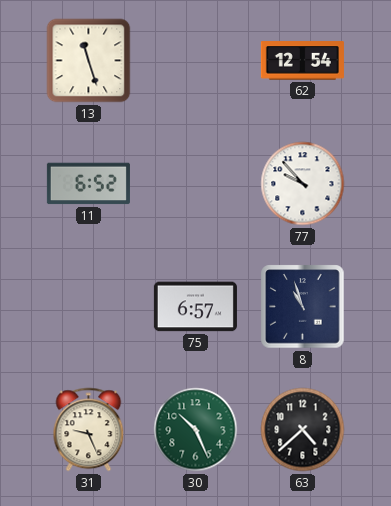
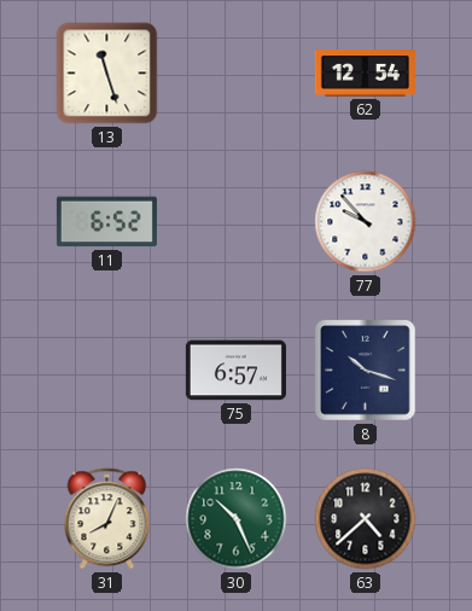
8: 10:57 -> 10:18
31: 9:26 -> 8:04
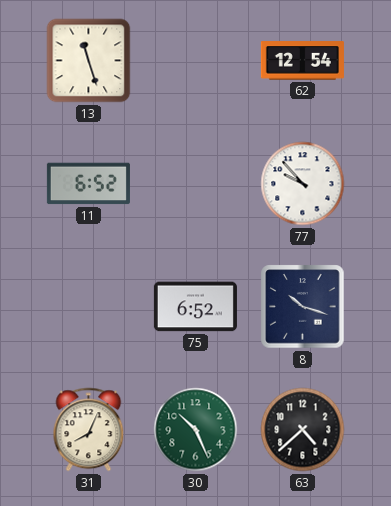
75: 6:57 -> 6:52
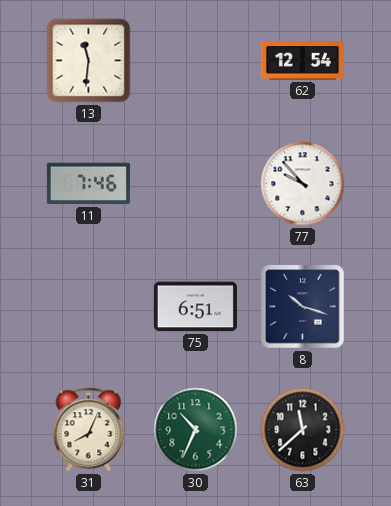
13: 11:27 -> 11:31
11: 6:52 -> 7:46
75: 6:52 -> 6:51
30: 10:26 -> 10:34
63: 4:38 -> 11:38
